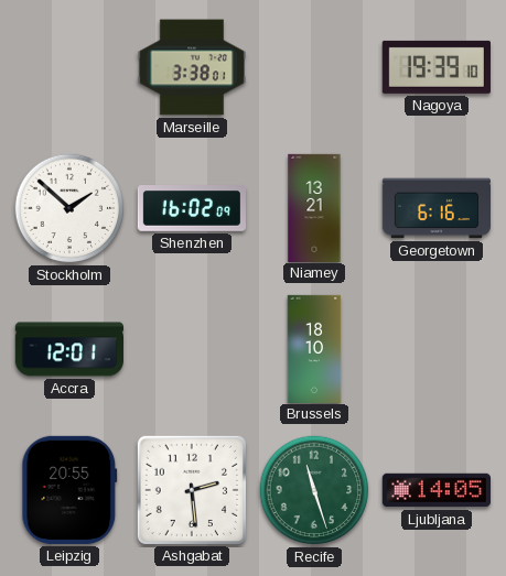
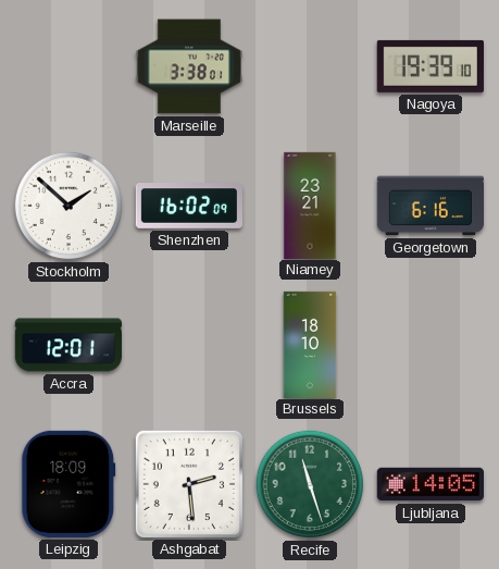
Niamey: 13:21 -> 23:21
Leipzig: 20:55 -> 18:09
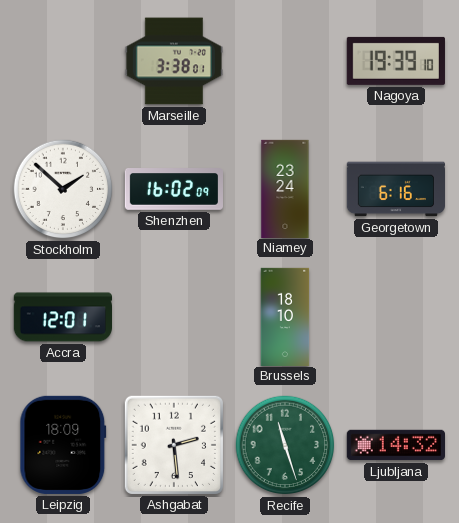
Niamey: 23:21 -> 23:24
Ljubljana: 14:05 -> 14:32
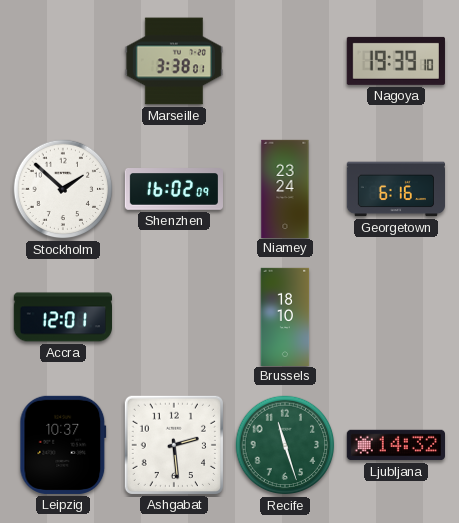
Leipzig: 18:09 -> 10:37
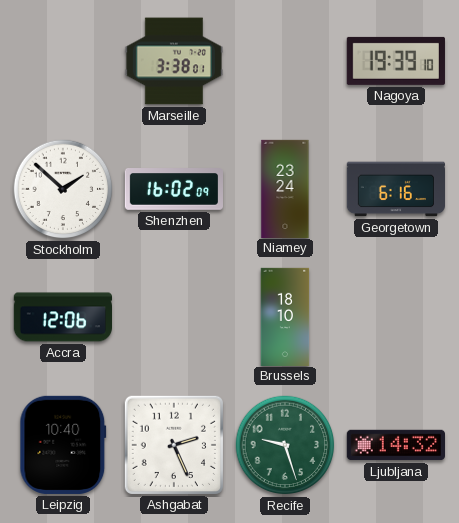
Accra: 12:01 -> 12:06
Leipzig: 10:37 -> 10:40
Ashgabat: 2:29 -> 2:26
Recife: 11:27 -> 9:27
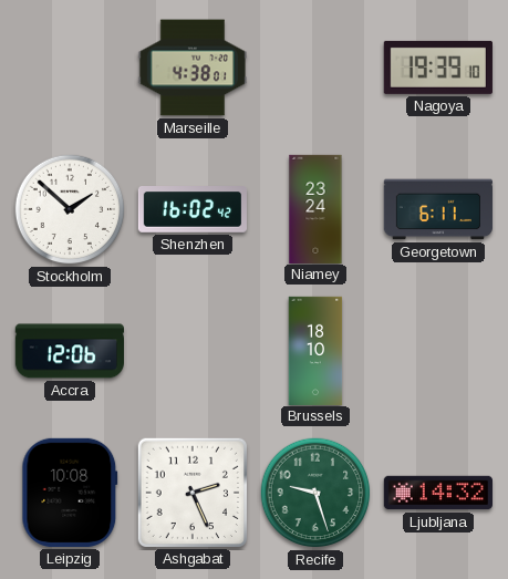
Marseille: 3:38 -> 4:38
Shenzhen: 16:02:09 -> 16:02:42
Georgetown: 6:16 -> 6:11
Leipzig: 10:40 -> 10:08
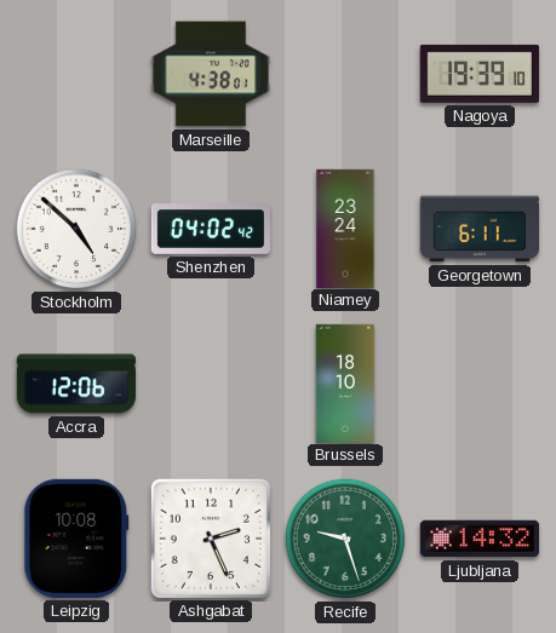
Stockholm: 1:52 -> 4:52
Shenzhen: 16:02 -> 04:02
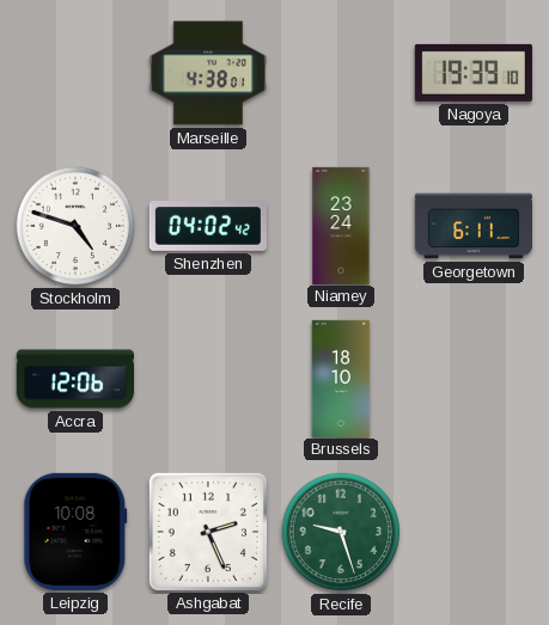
Stockholm: 4:52 -> 4:48
Ljubljana: 14:32 -> none
